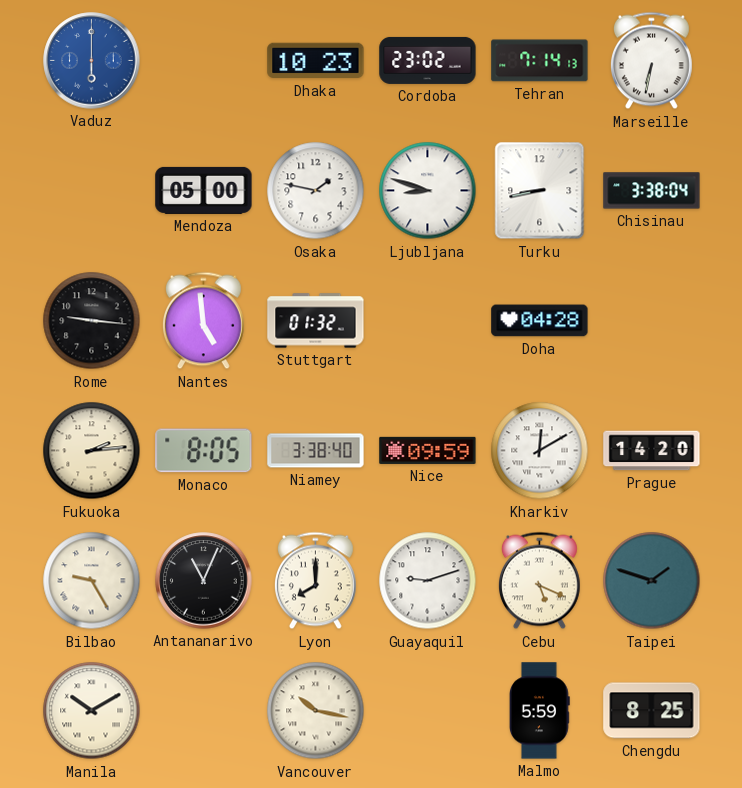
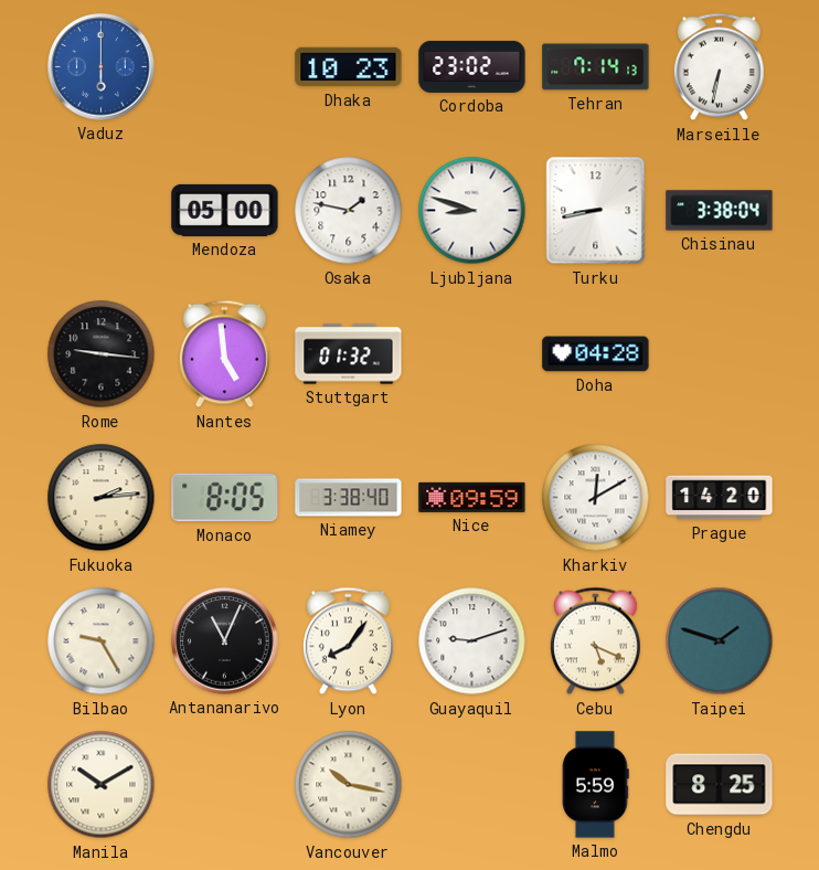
Lyon: 8:00 -> 8:06
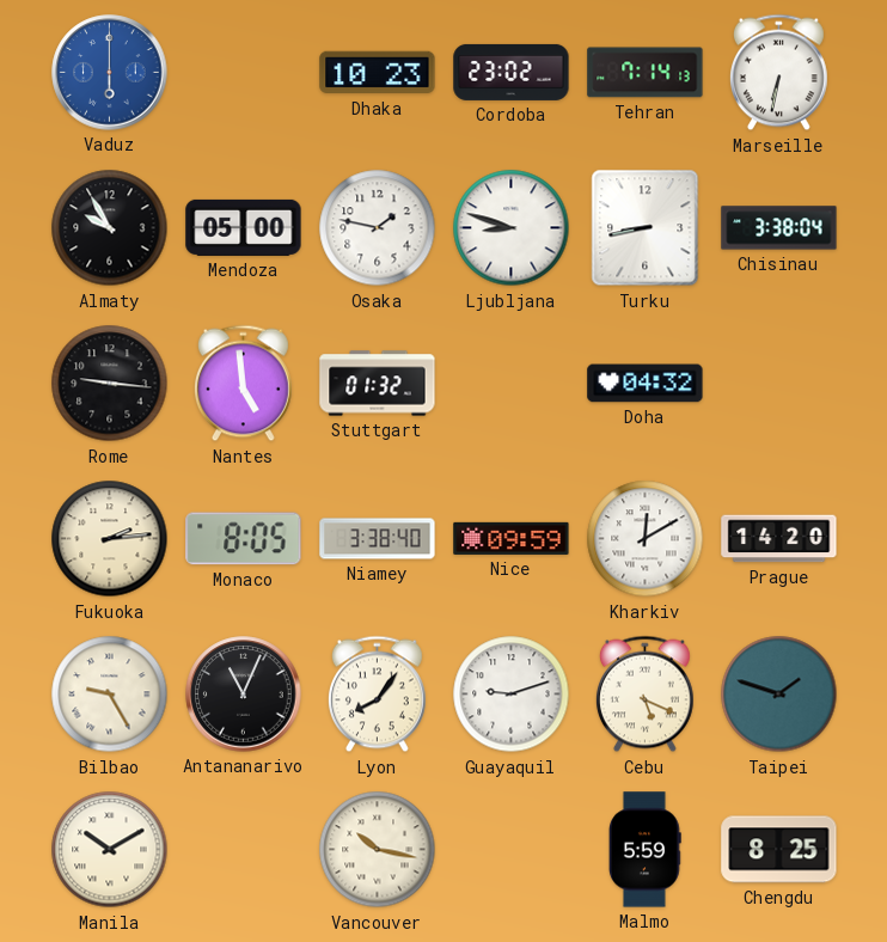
Almaty: none -> 9:55
Doha: 04:28 -> 04:32
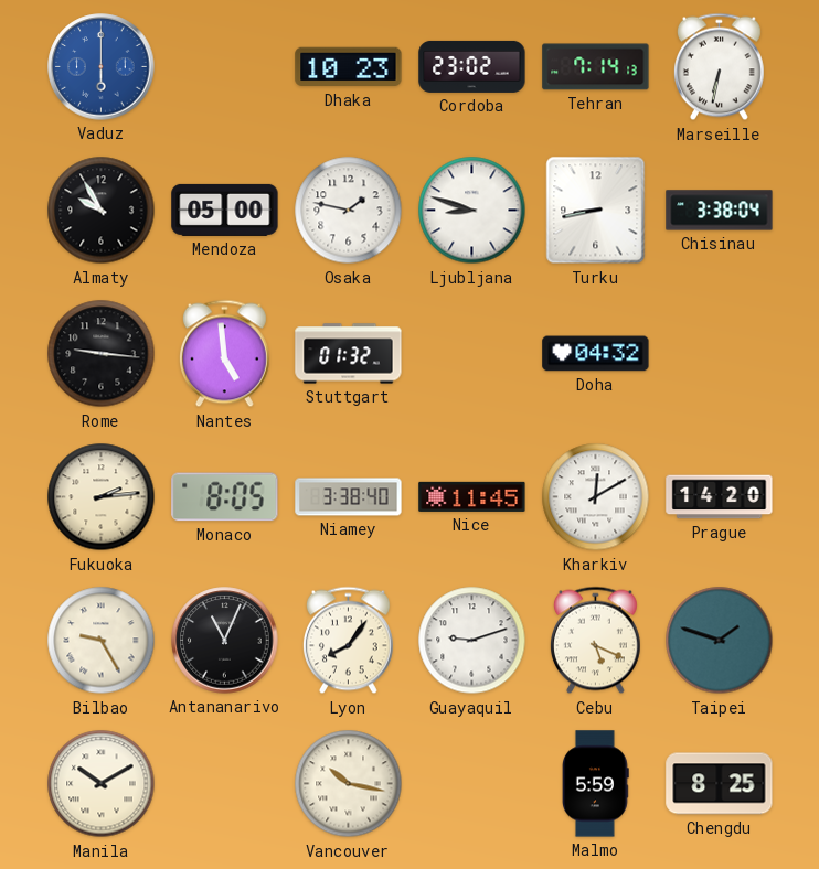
Nice: 09:59 -> 11:45
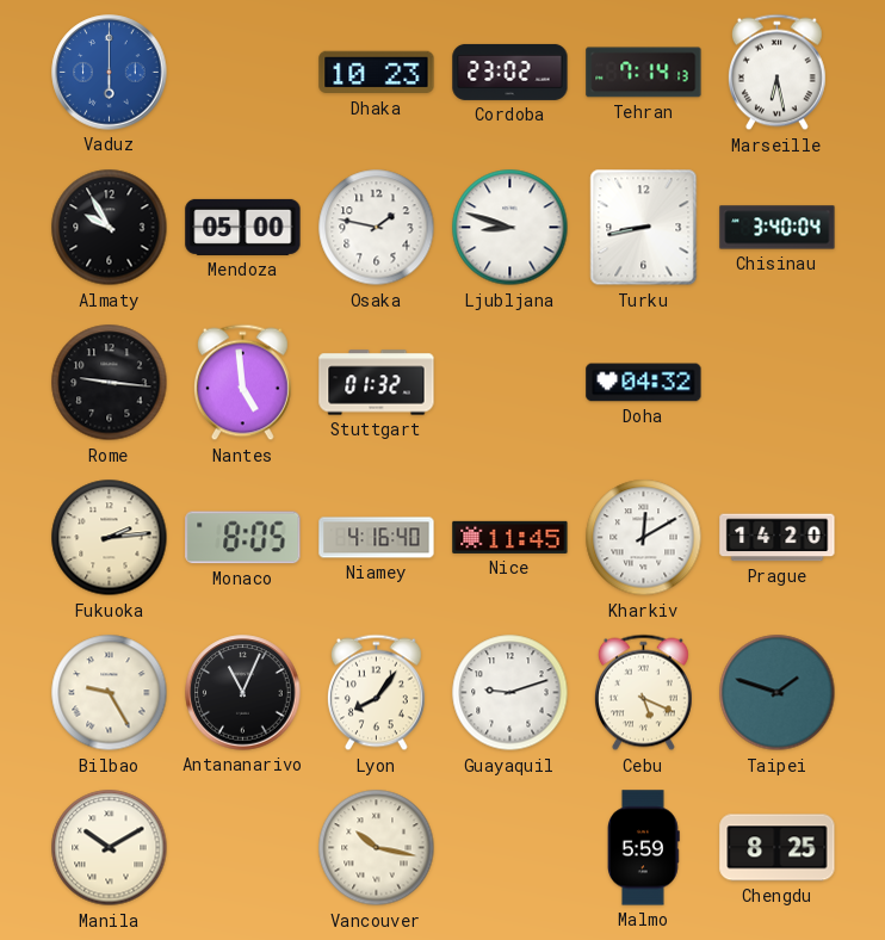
Marseille: 6:32 -> 6:28
Chisinau: 3:38 -> 3:40
Niamey: 3:38 -> 4:16
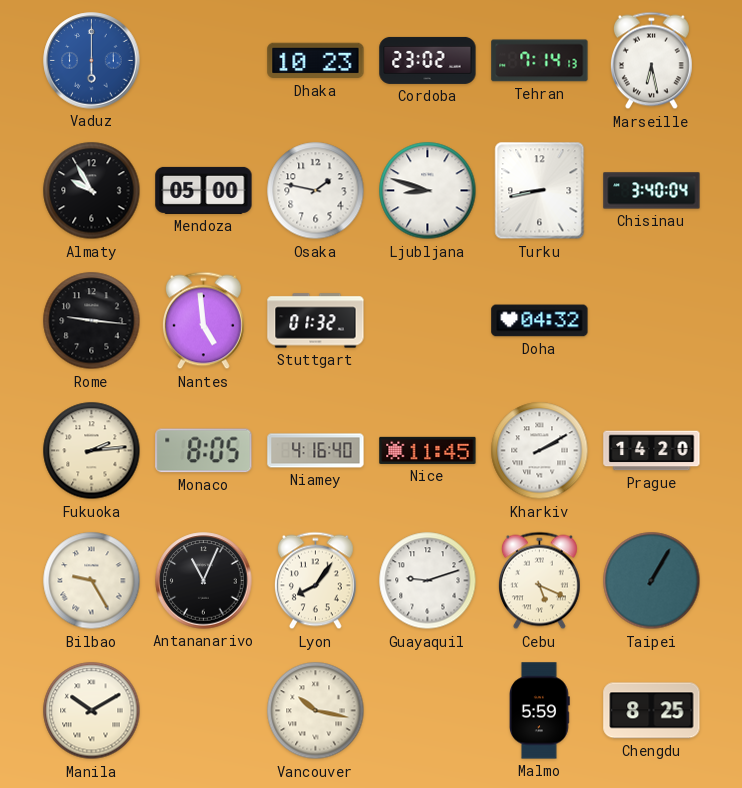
Kharkiv: 12:10 -> 2:10
Taipei: 1:48 -> 1:05
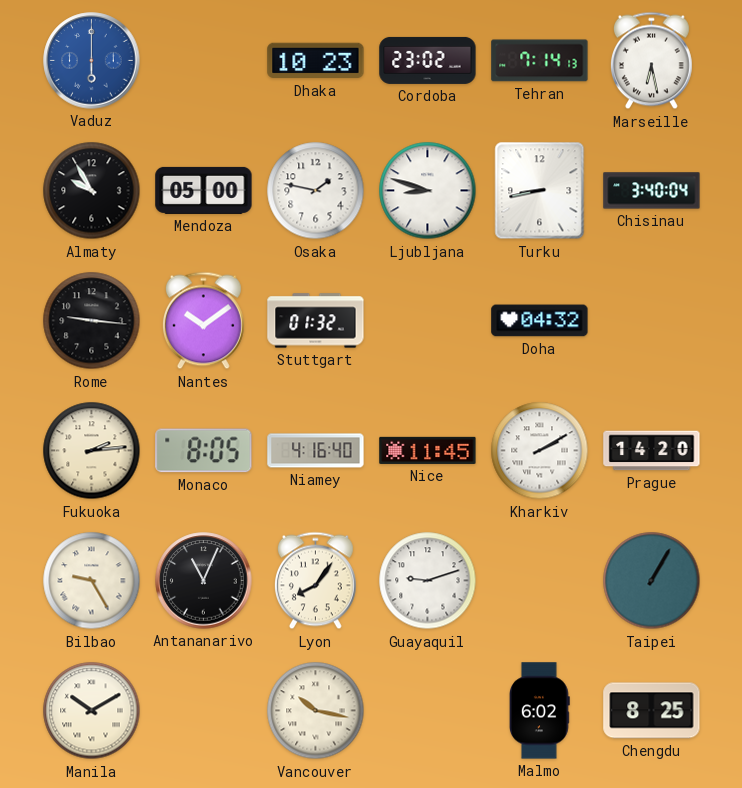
Nantes: 4:59 -> 10:09
Cebu: 5:19 -> none
Malmo: 5:59 -> 6:02
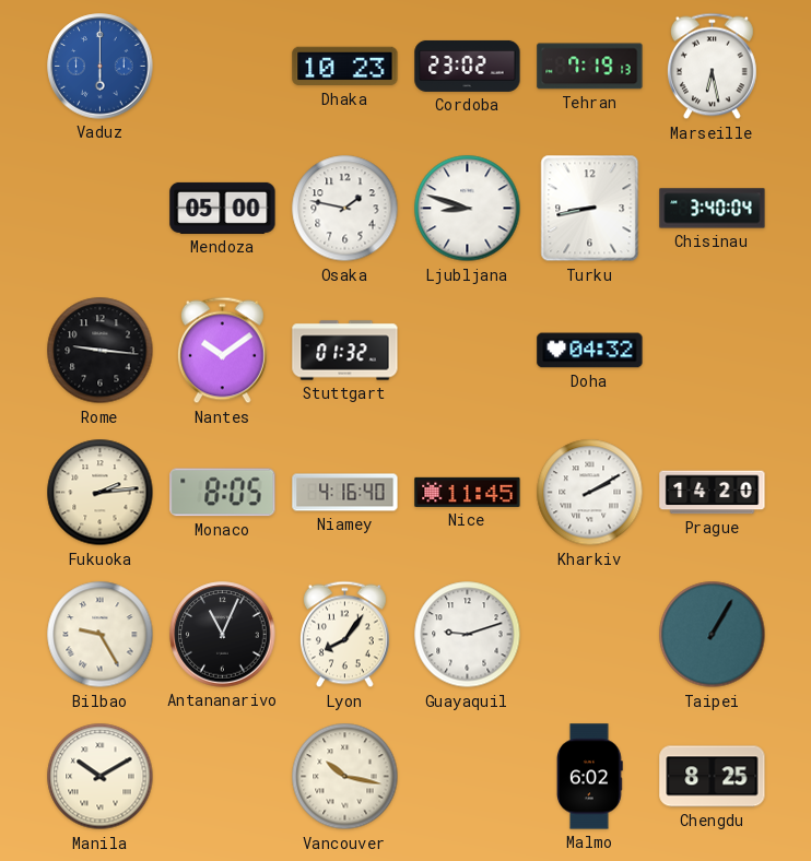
Tehran: 7:14 -> 7:19
Almaty: 9:55 -> none
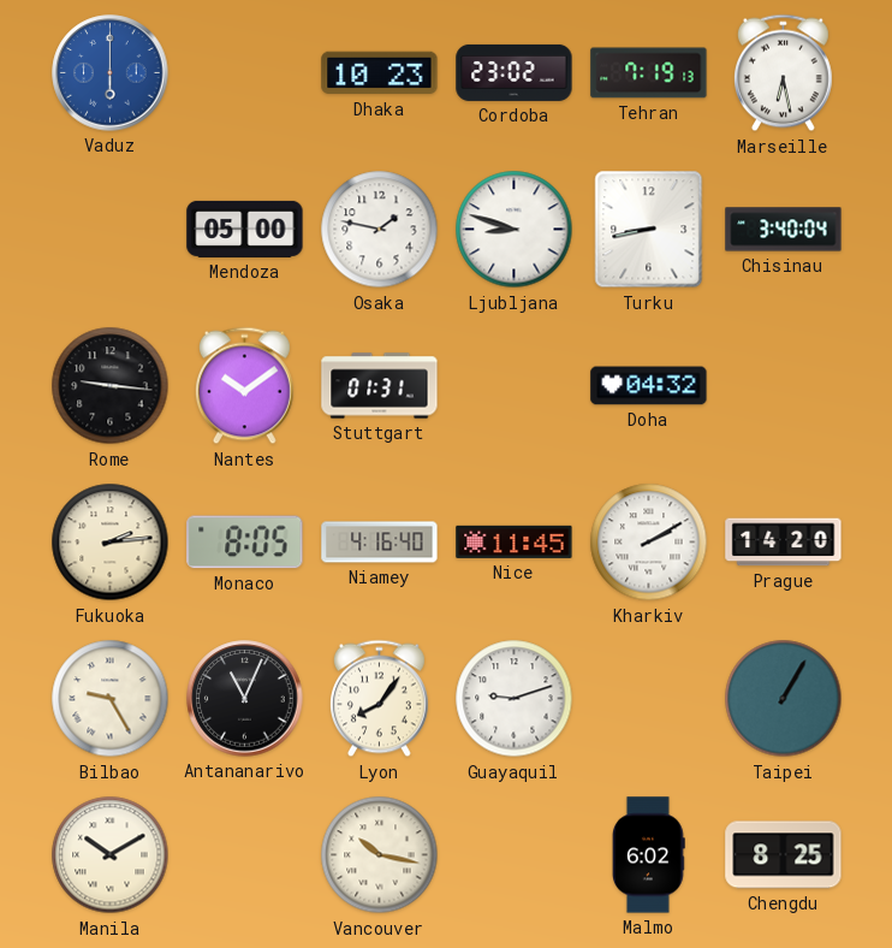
Stuttgart: 01:32 -> 01:31
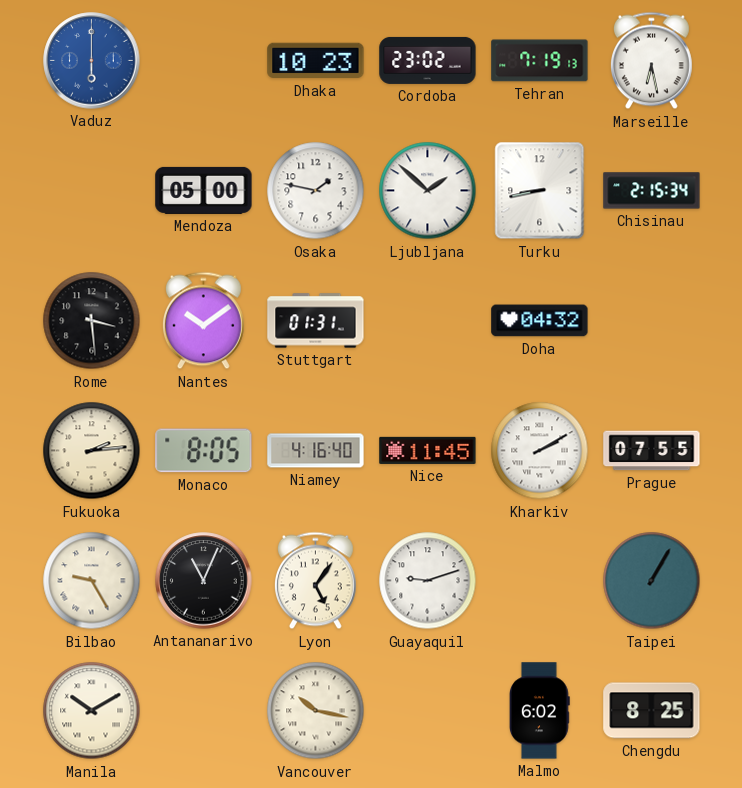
Ljubljana: 8:48 -> 1:52
Chisinau: 3:40 -> 2:15
Rome: 9:16 -> 3:29
Prague: 14:20 -> 07:55
Lyon: 8:06 -> 5:06
